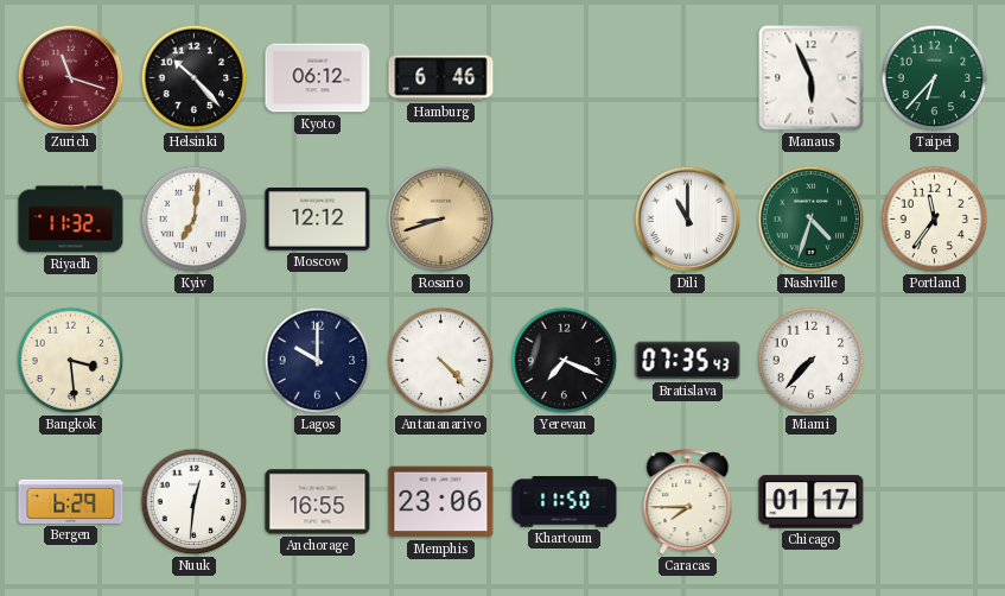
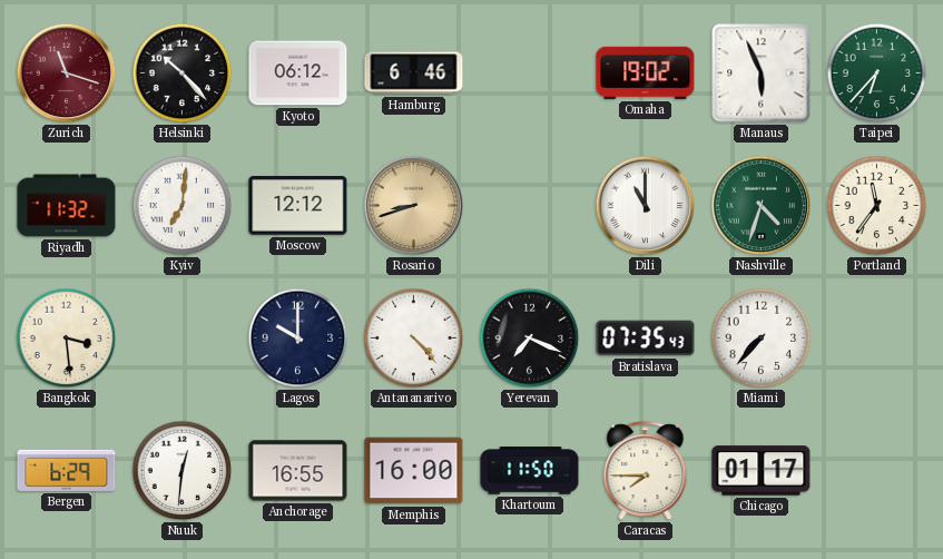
Omaha: none -> 19:02
Memphis: 23:06 -> 16:00
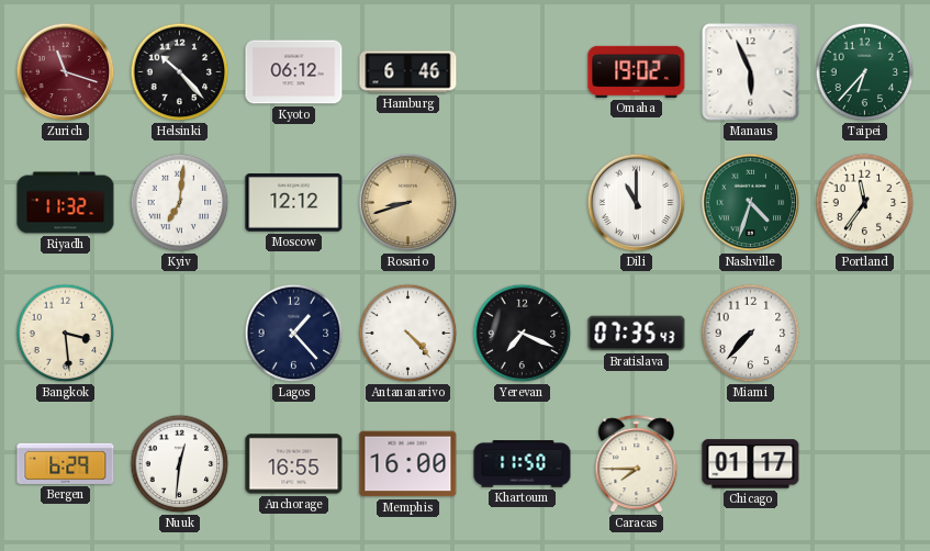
Lagos: 10:00 -> 1:23
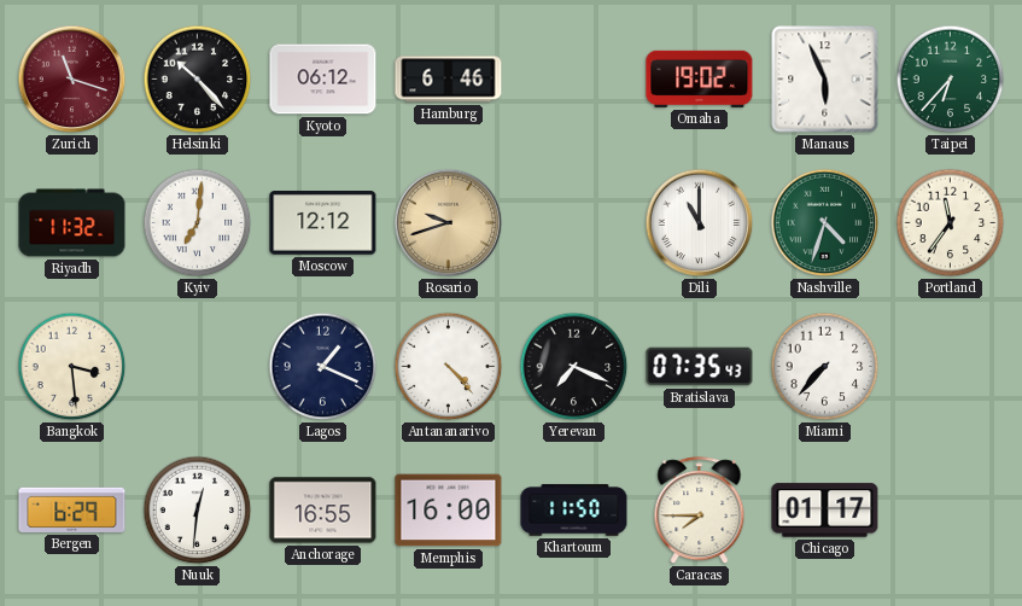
Rosario: 8:42 -> 9:42
Lagos: 1:23 -> 1:19
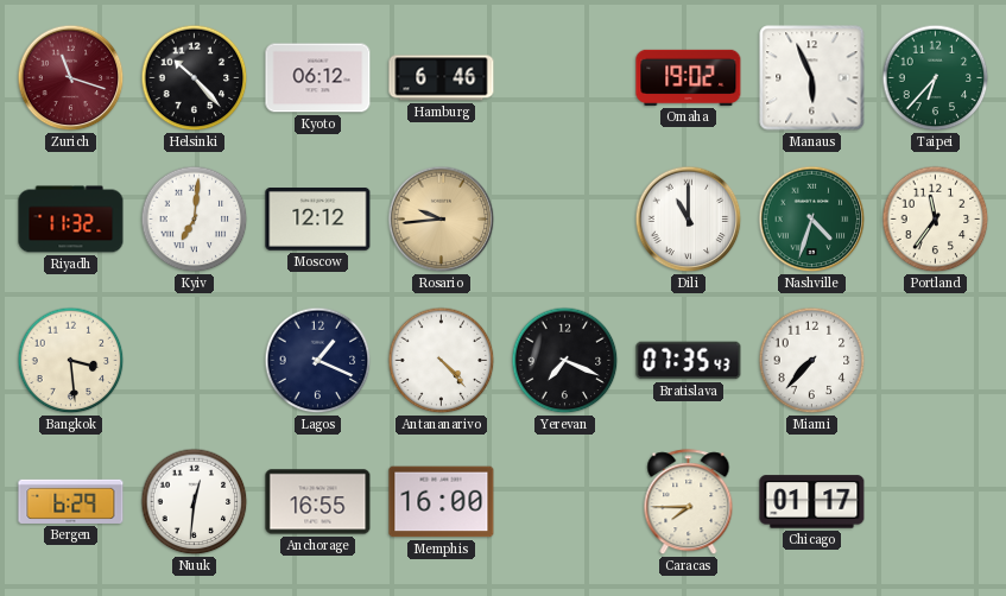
Rosario: 9:42 -> 9:44
Khartoum: 11:50 -> none
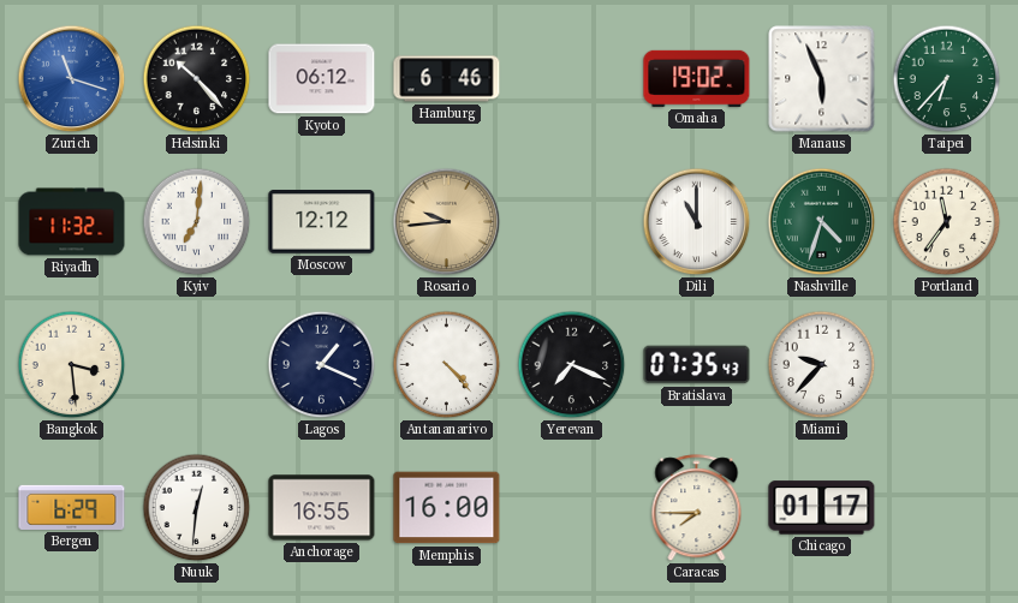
Zurich dial: burgundy -> blue
Miami: 7:37 -> 9:37
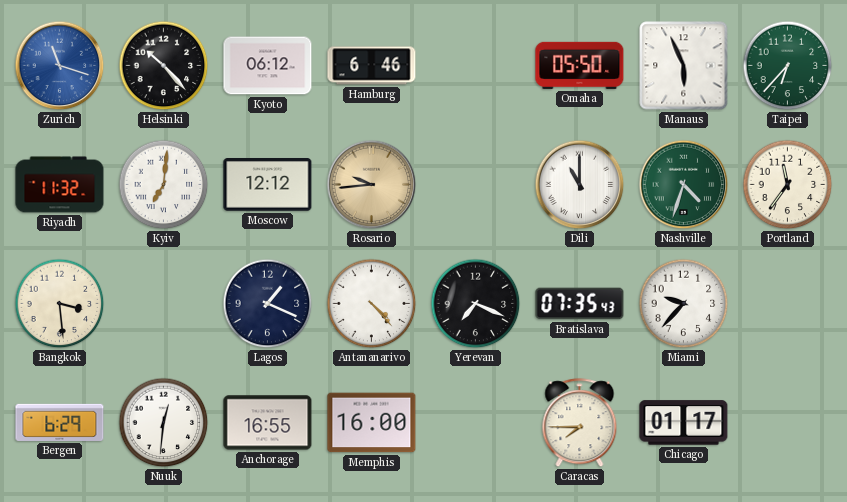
Omaha: 19:02 -> 05:50
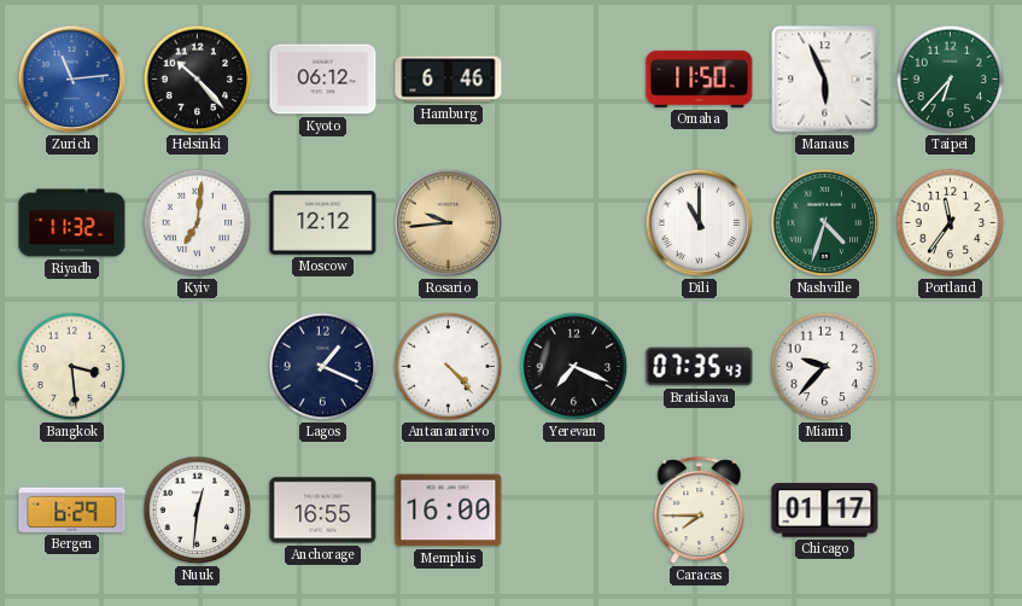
Zurich: 11:18 -> 11:14
Omaha: 05:50 -> 11:50
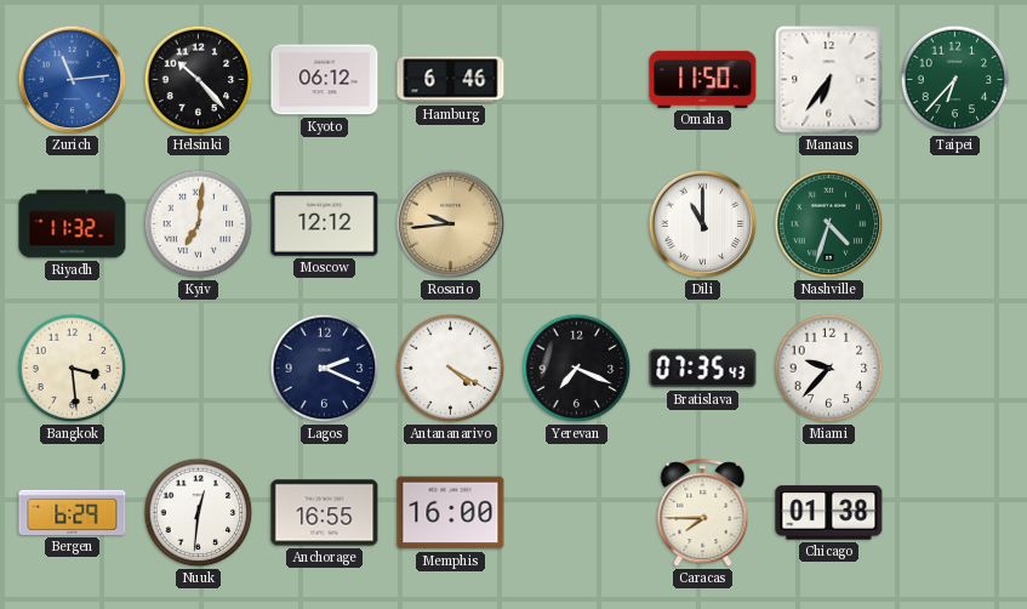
Manaus: 5:56 -> 6:36
Portland: 11:36 -> none
Lagos: 1:19 -> 2:19
Antananarivo: 4:23 -> 4:20
Chicago: 01:17 -> 01:38
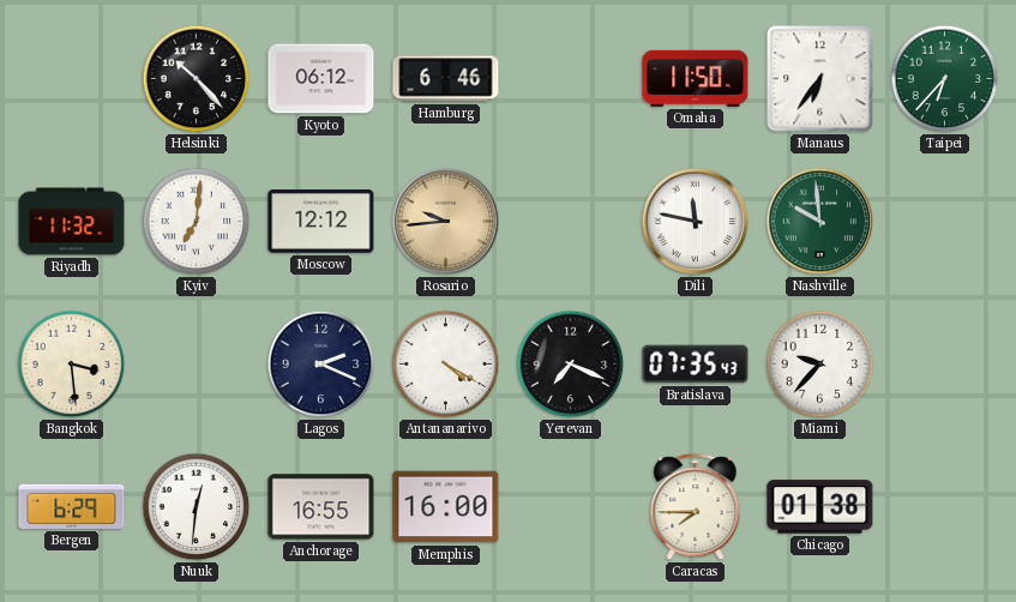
Zurich: 11:14 -> none
Dili: 11:00 -> 11:47
Nashville: 4:33 -> 9:59
